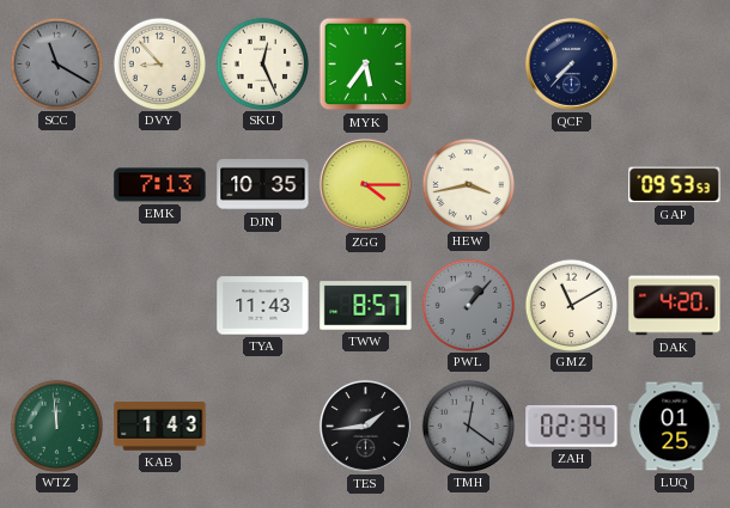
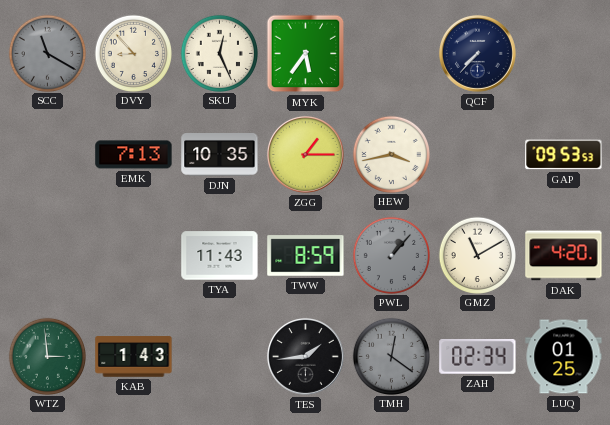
ZGG: 4:15 -> 1:15
TWW: 8:57 -> 8:59
WTZ: 11:59 -> 2:59
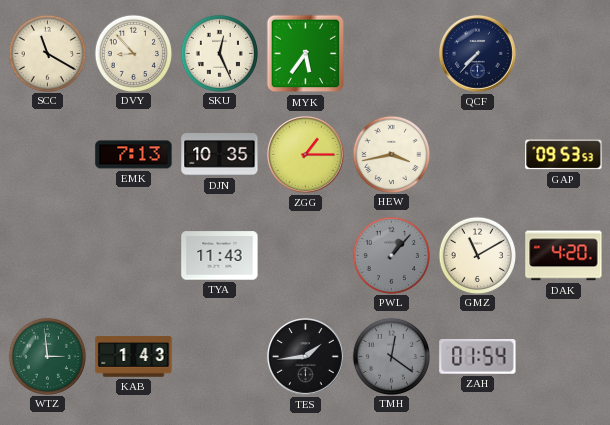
SCC dial: grey -> cream
TWW: 8:59 -> none
ZAH: 02:34 -> 01:54
LUQ: 01:25 -> none
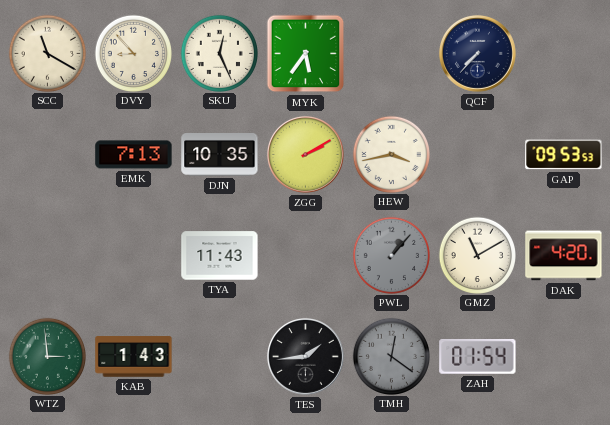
ZGG: 1:15 -> 2:10
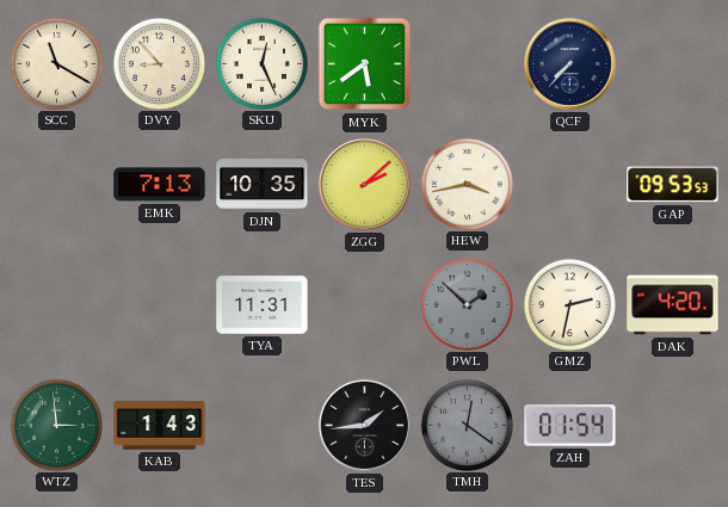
MYK: 5:36 -> 5:39
ZGG: 2:10 -> 2:08
TYA: 11:43 -> 11:31
PWL: 1:07 -> 1:52
GMZ: 11:10 -> 2:32
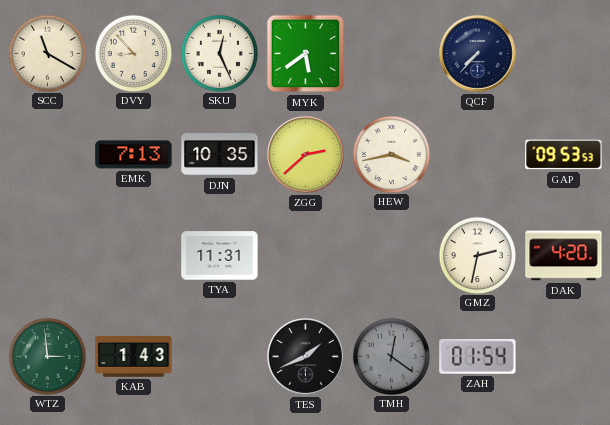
ZGG: 2:08 -> 2:38
PWL: 1:52 -> none
TES: 1:44 -> 1:41
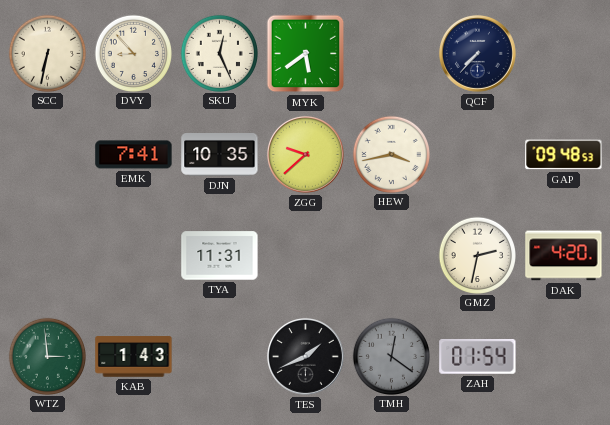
SCC: 11:20 -> 6:32
EMK: 7:13 -> 7:41
ZGG: 2:38 -> 9:38
GAP: 09:53 -> 09:48
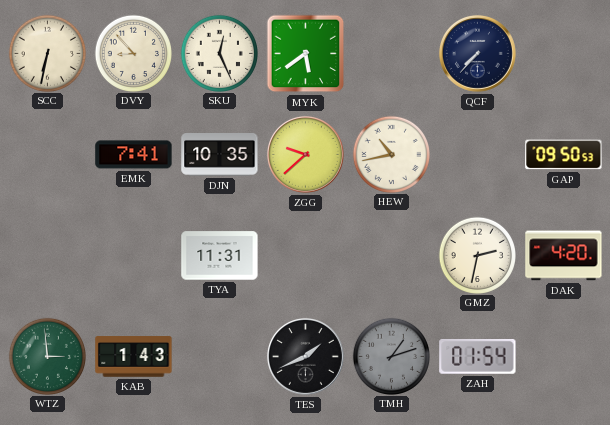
HEW: 3:43 -> 10:43
GAP: 09:48 -> 09:50
TMH: 12:21 -> 1:12
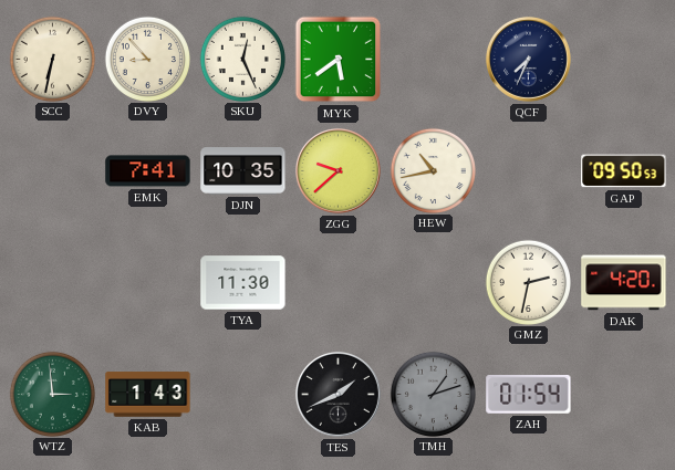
QCF: 7:37 -> 7:34
TYA: 11:31 -> 11:30
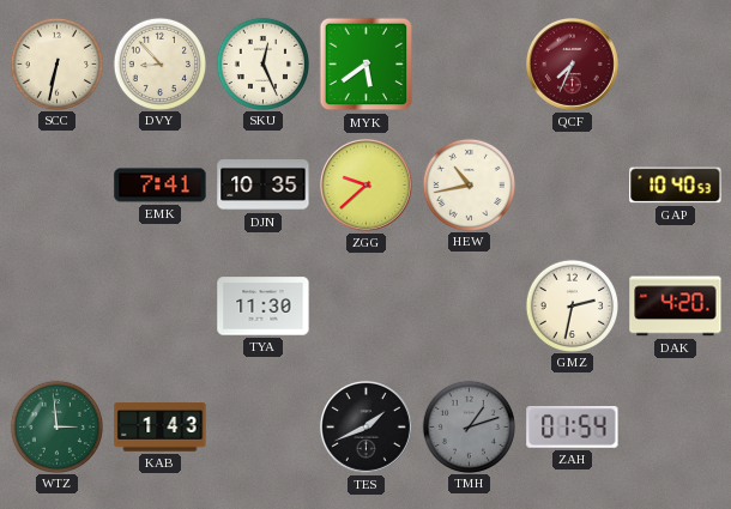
QCF dial: navy -> burgundy
GAP: 09:50 -> 10:40
